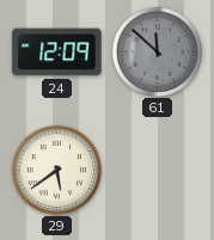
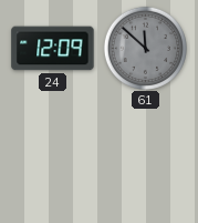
29: 5:39 -> none
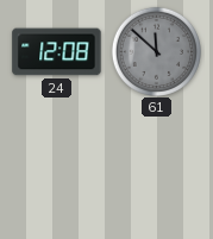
24: 12:09 -> 12:08
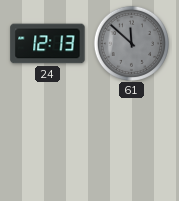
24: 12:08 -> 12:13
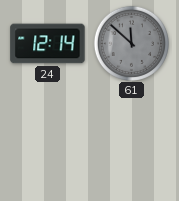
24: 12:13 -> 12:14
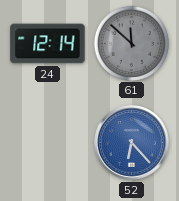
52: none -> 6:23
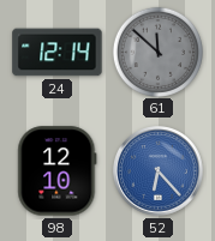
98: none -> 12:10
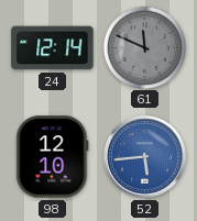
61: 11:52 -> 11:49
52: 6:23 -> 5:44
